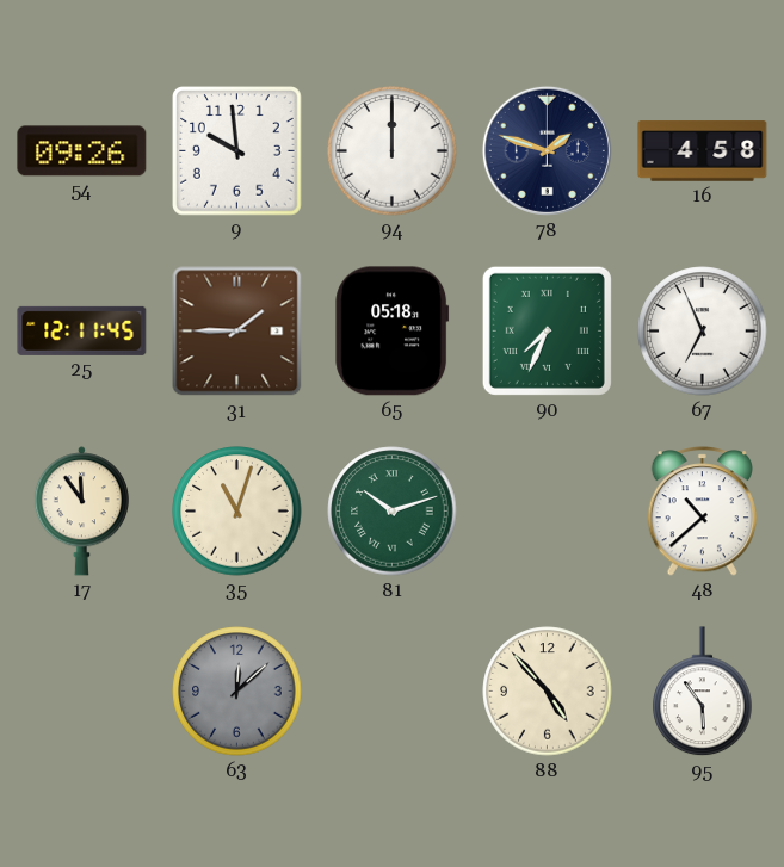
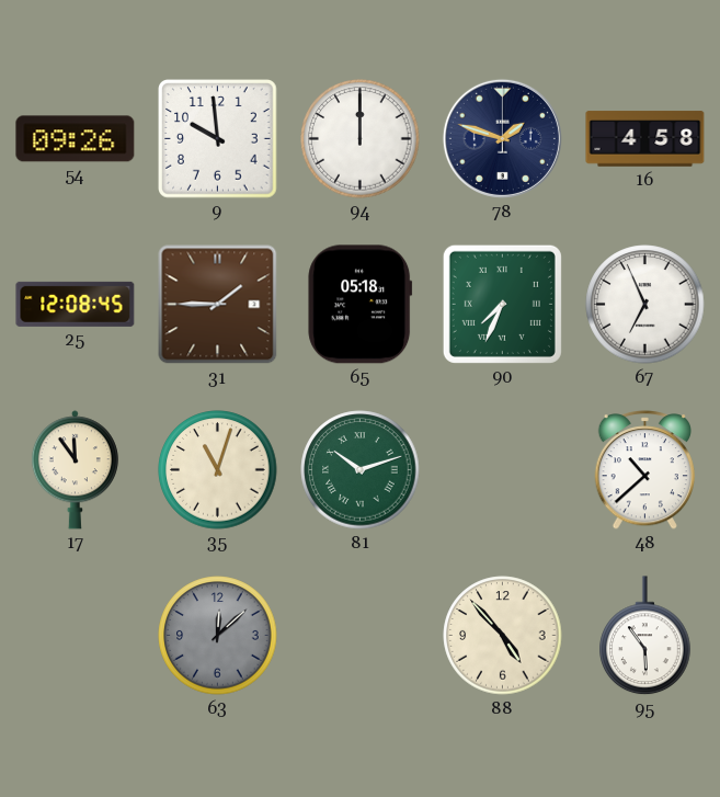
25: 12:11 -> 12:08
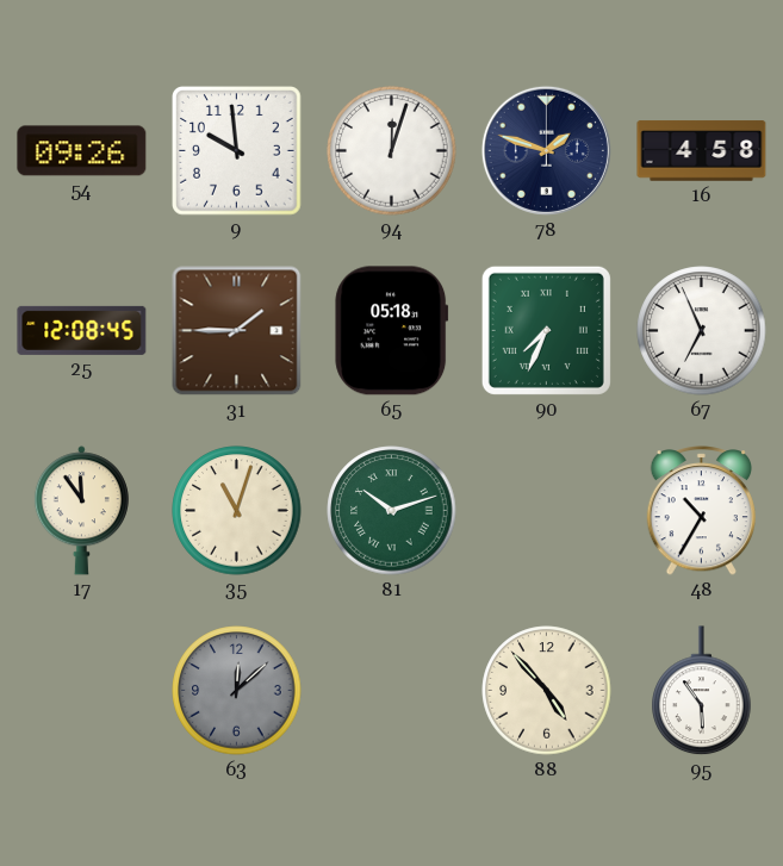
94: 12:00 -> 12:03
48: 10:38 -> 10:35
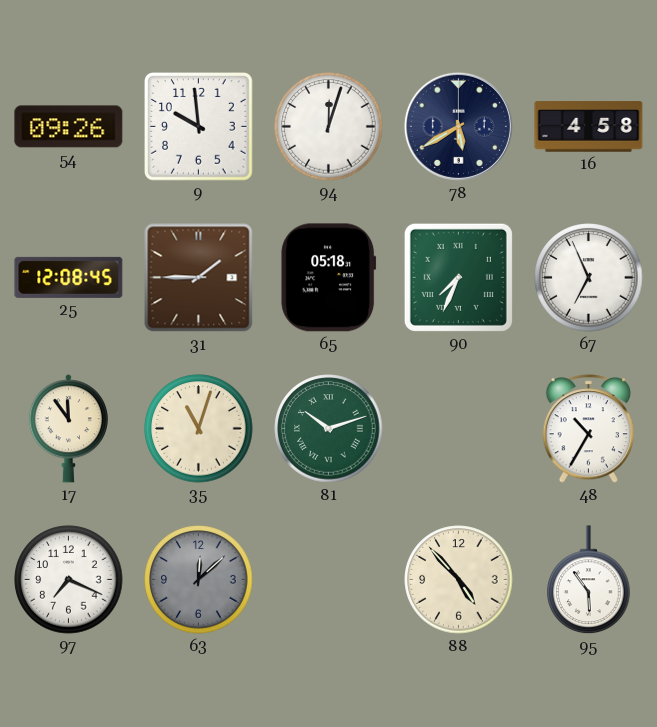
78: 1:48 -> 5:40
97: none -> 7:19
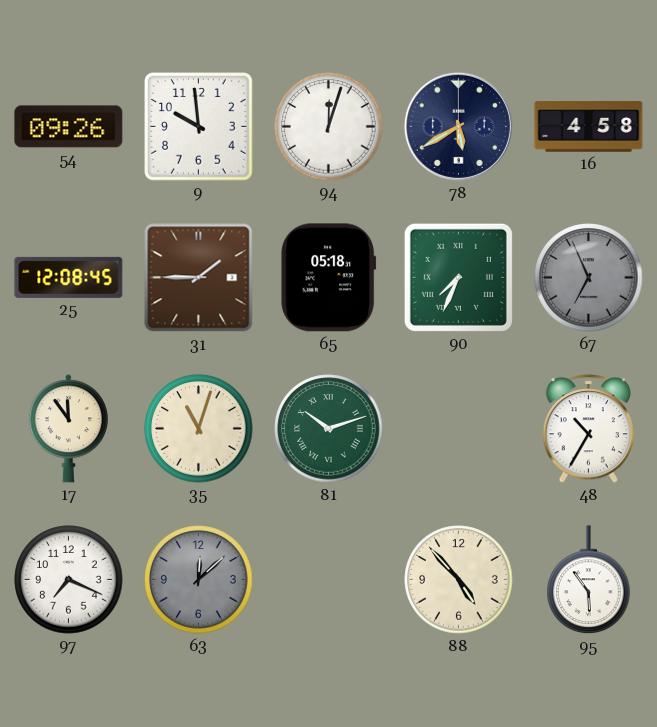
67 dial: white -> grey
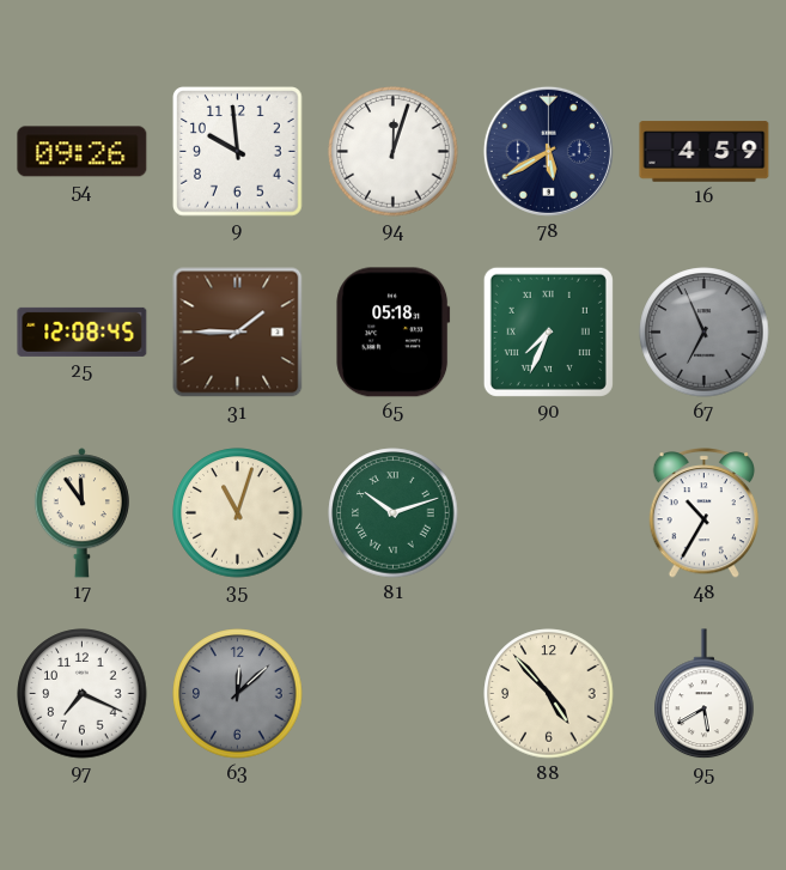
16: 4:58 -> 4:59
95: 5:54 -> 5:40
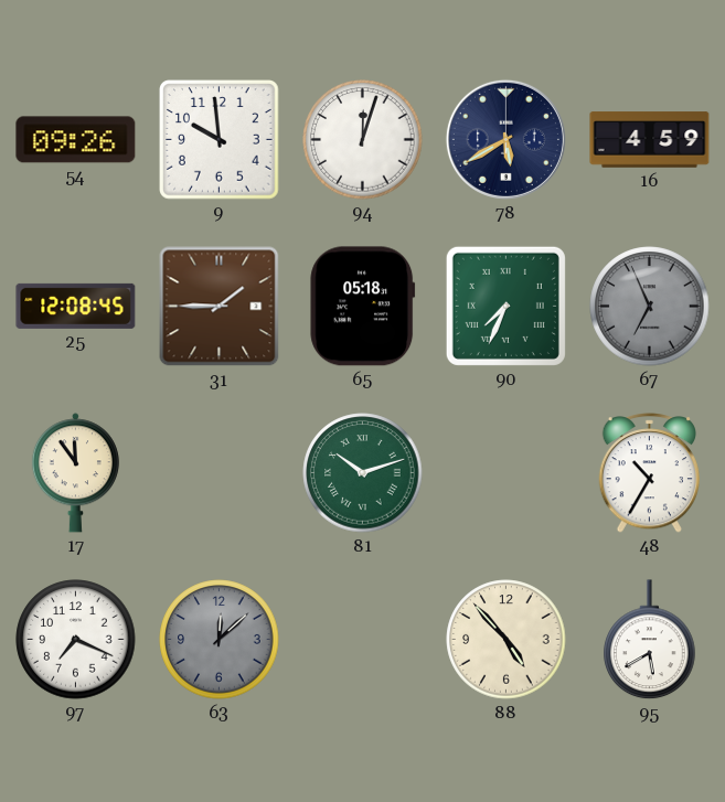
35: 11:03 -> none
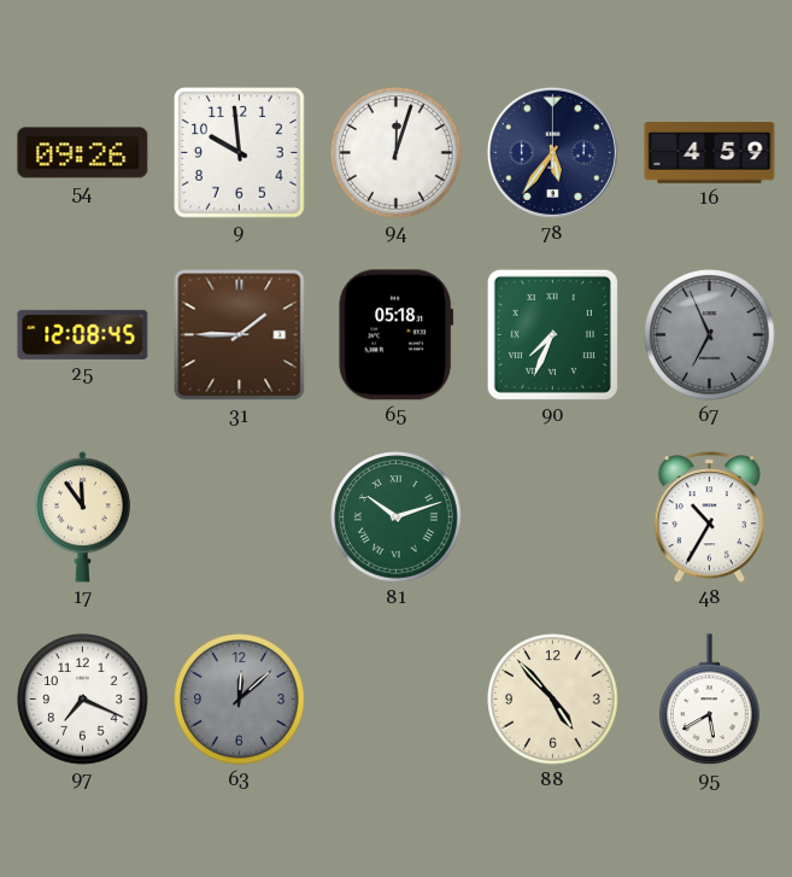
78: 5:40 -> 5:36
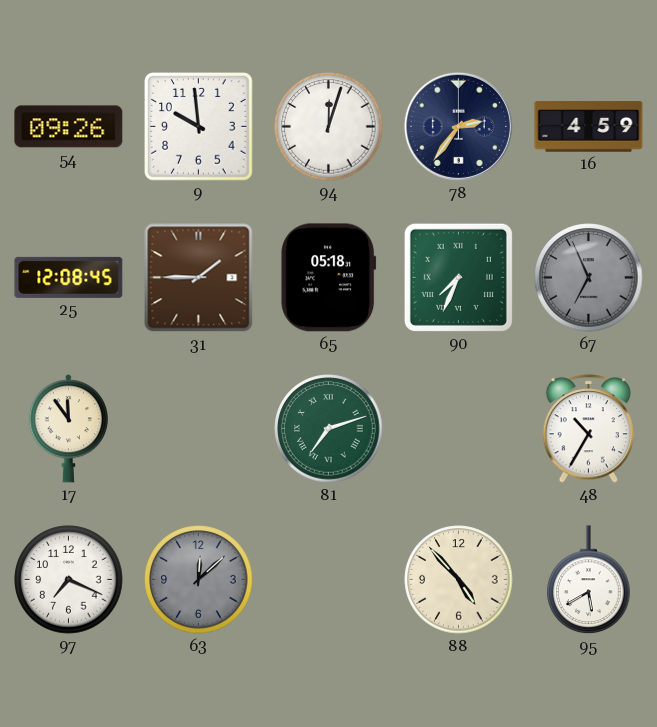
78: 5:36 -> 2:36
81: 10:12 -> 7:12
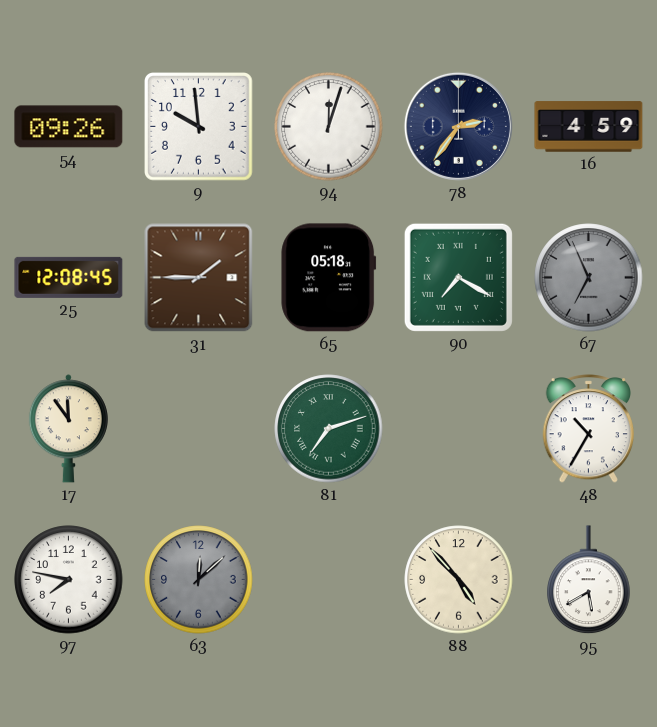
90: 7:34 -> 7:20
97: 7:19 -> 7:47
